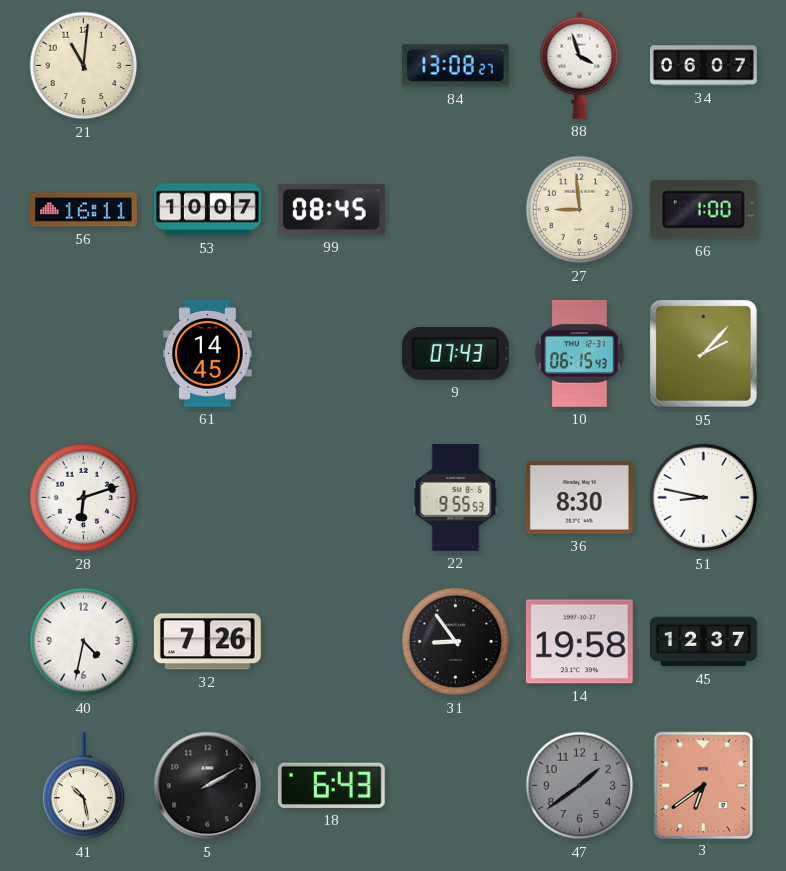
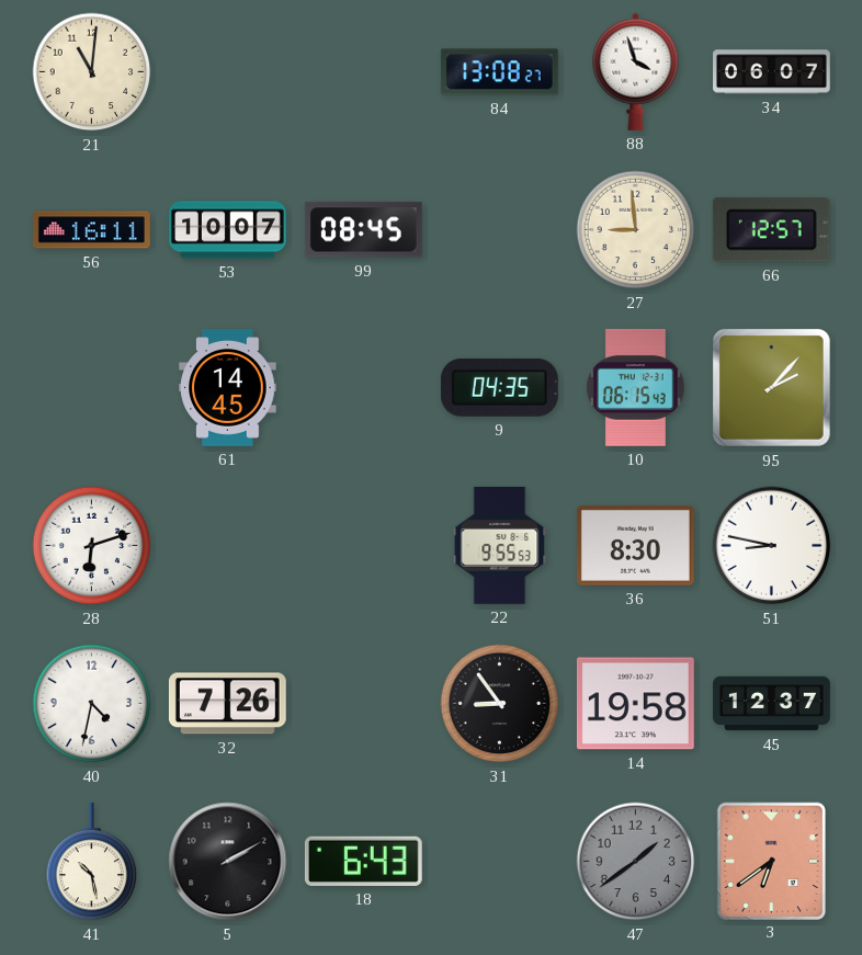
66: 1:00 -> 12:57
9: 07:43 -> 04:35
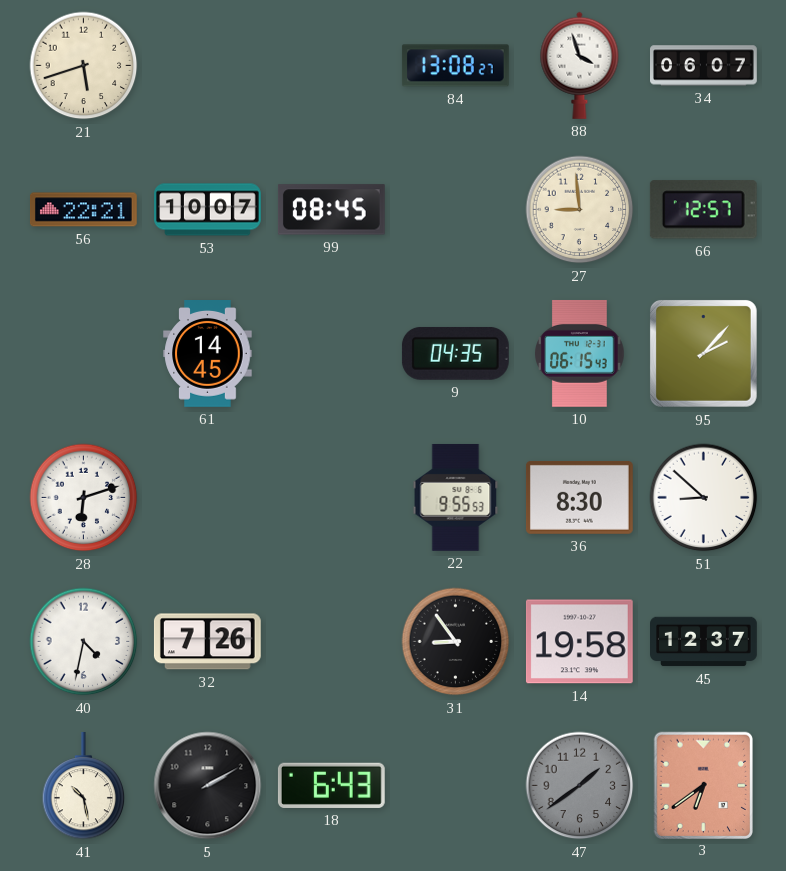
21: 11:01 -> 5:42
56: 16:11 -> 22:21
51: 8:47 -> 8:52
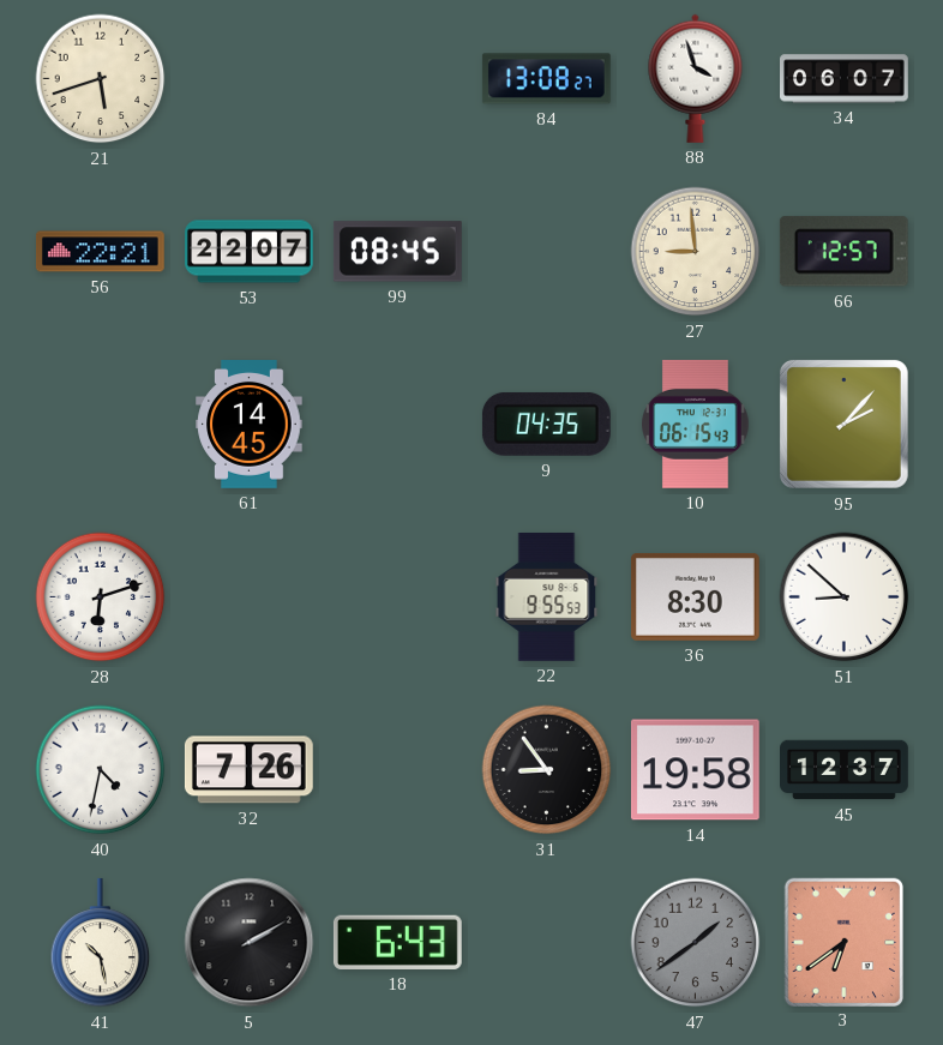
53: 10:07 -> 22:07
